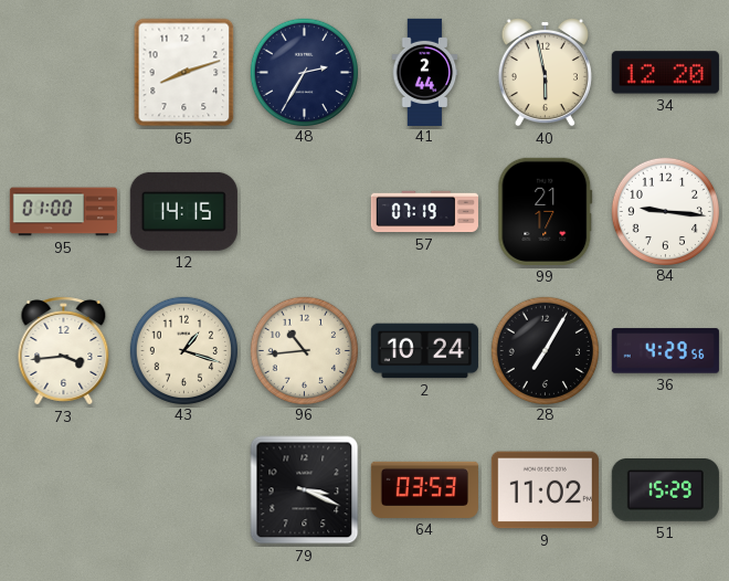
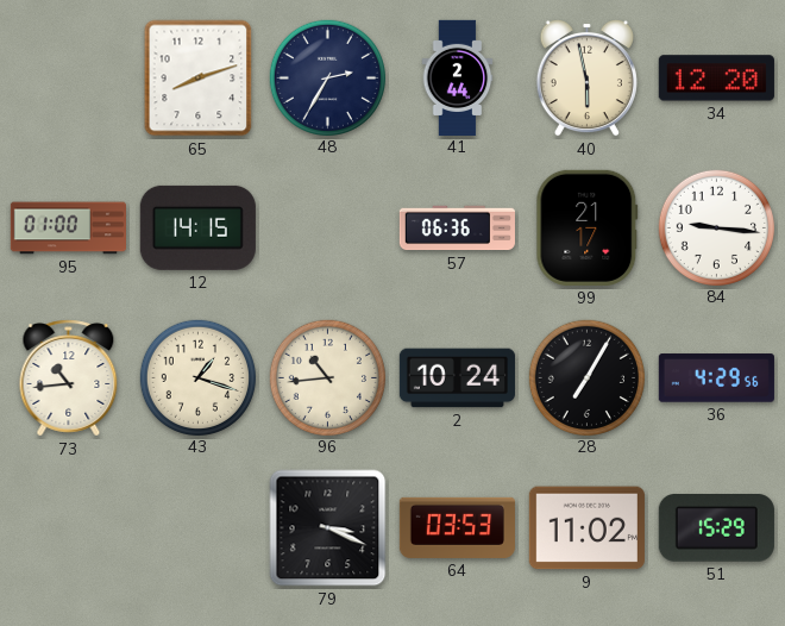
57: 07:19 -> 06:36
73: 3:44 -> 10:44
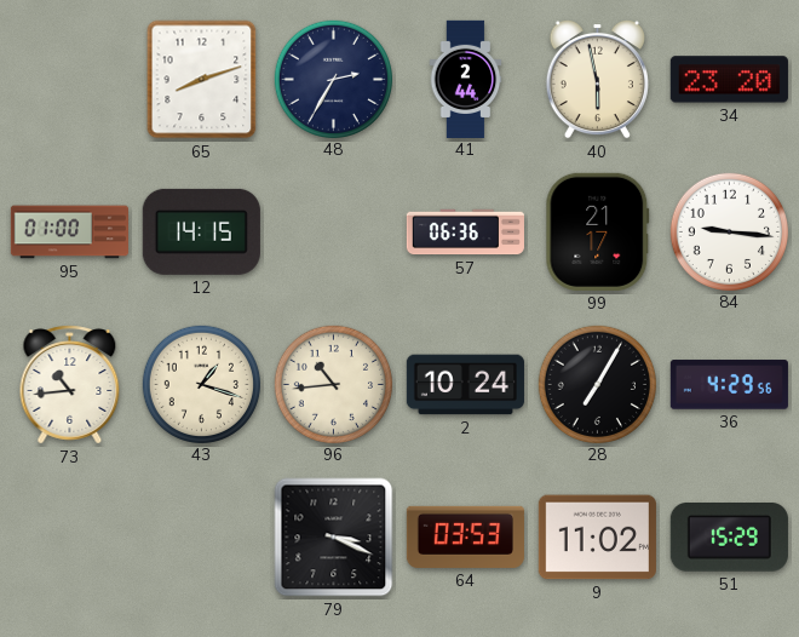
34: 12:20 -> 23:20
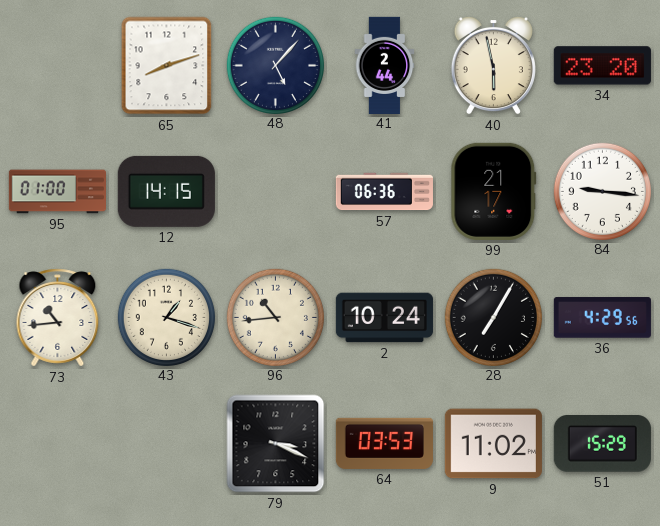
48: 2:35 -> 5:07
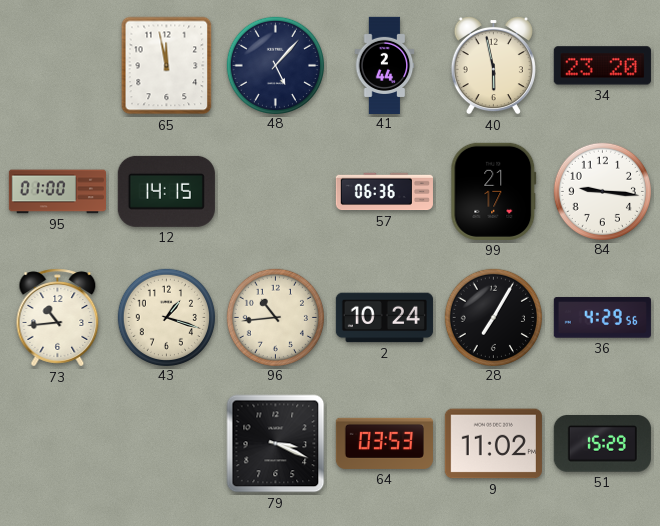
65: 8:12 -> 11:58
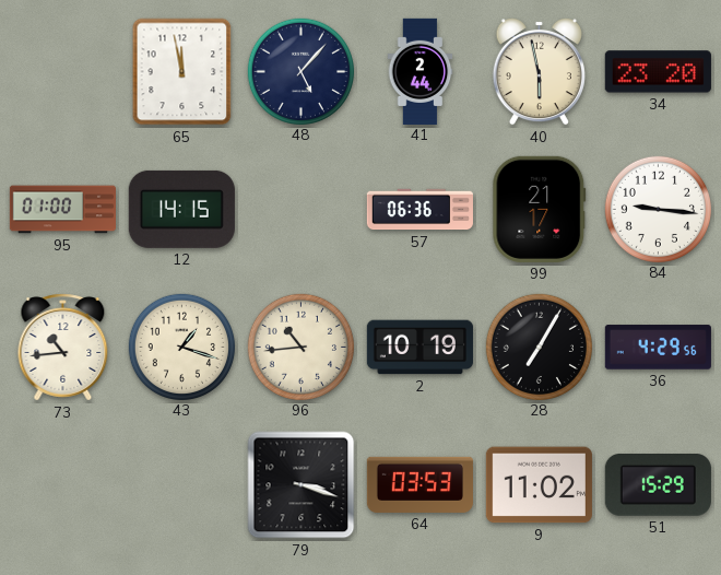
2: 10:24 -> 10:19
79: 3:19 -> 3:18
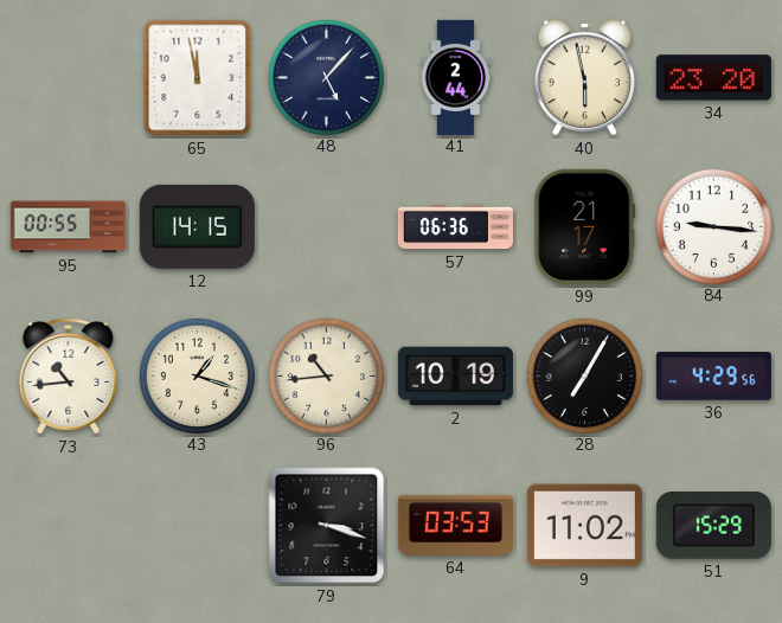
95: 01:00 -> 00:55
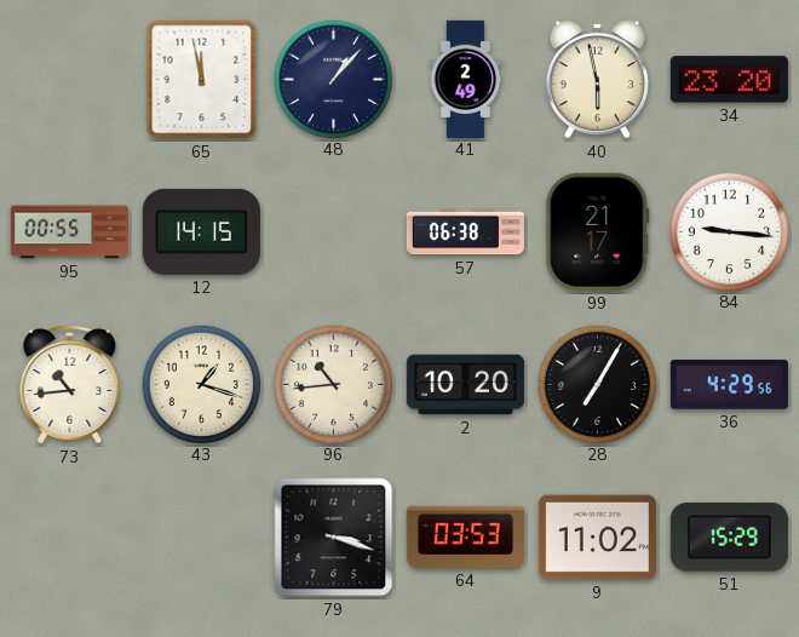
48: 5:07 -> 1:07
41: 2:44 -> 2:49
57: 06:36 -> 06:38
2: 10:19 -> 10:20
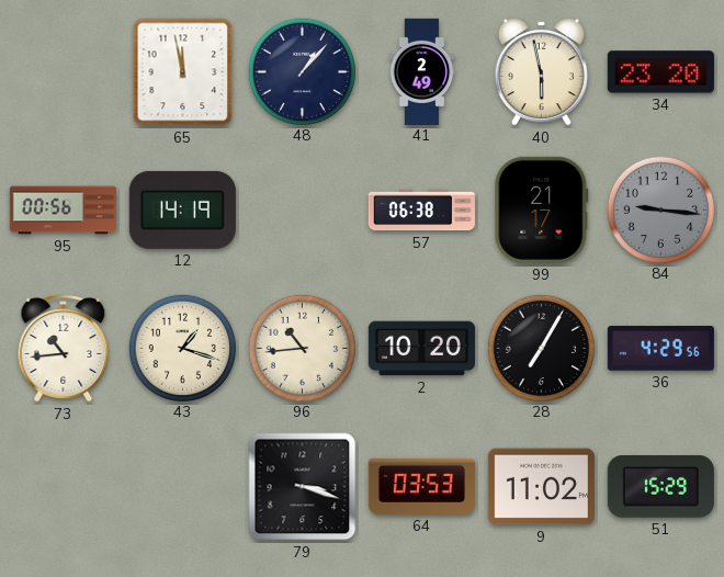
95: 00:55 -> 00:56
12: 14:15 -> 14:19
84 dial: white -> grey
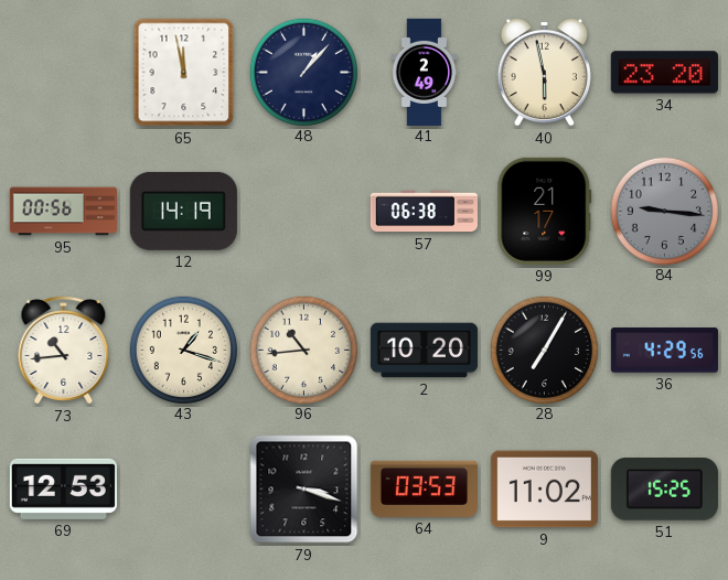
69: none -> 12:53
51: 15:29 -> 15:25
